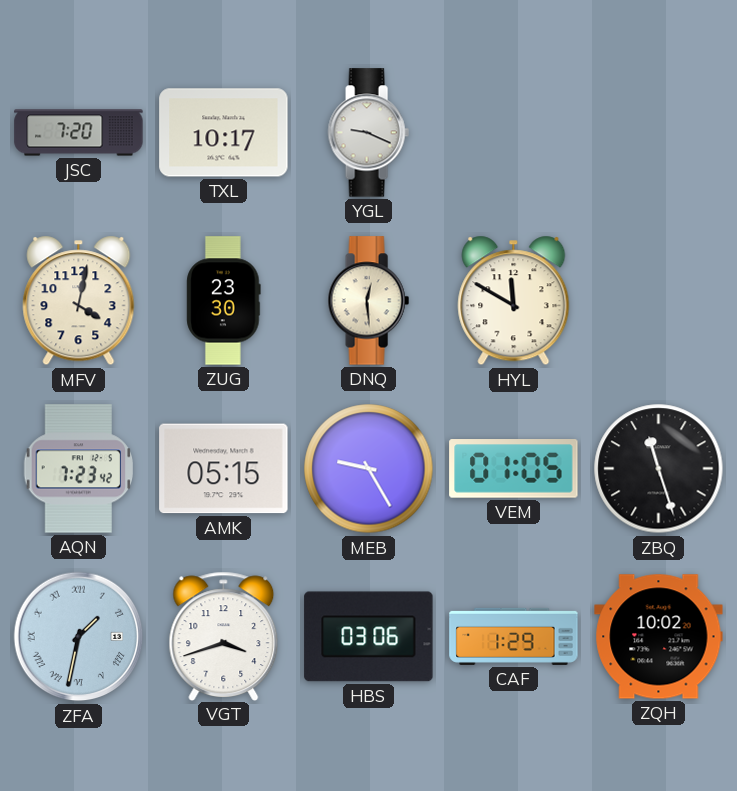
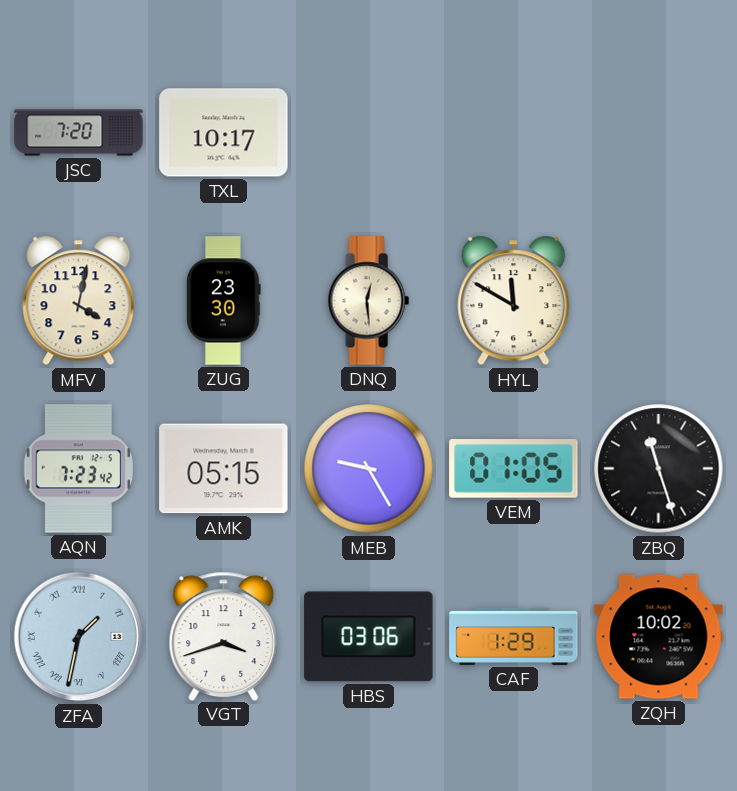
YGL: 9:19 -> none
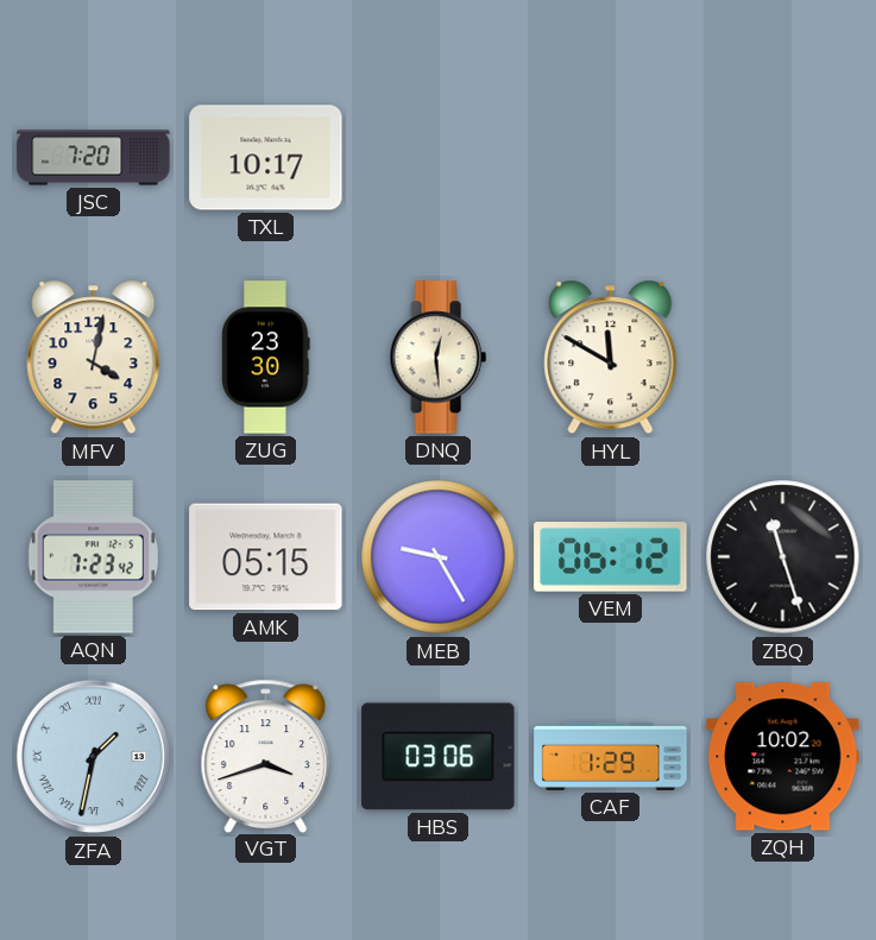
VEM: 01:05 -> 06:12
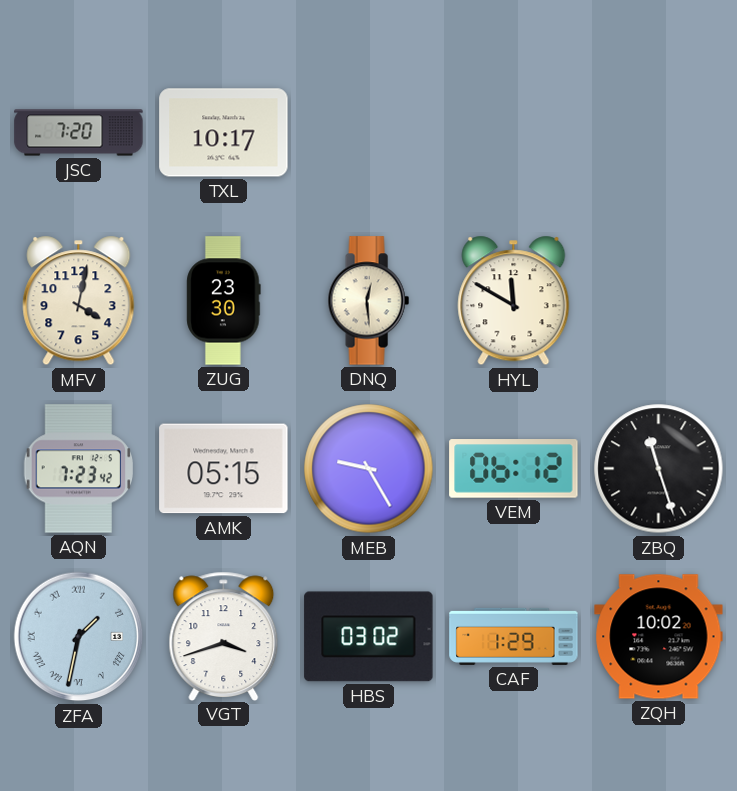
HBS: 03:06 -> 03:02
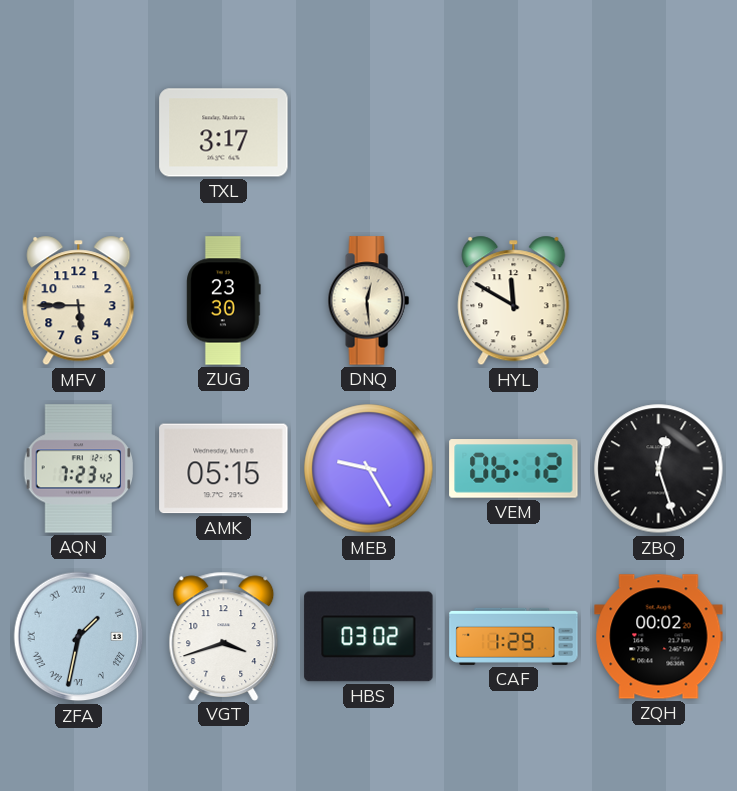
JSC: 7:20 -> none
TXL: 10:17 -> 3:17
MFV: 4:02 -> 5:45
ZBQ: 11:27 -> 12:27
ZQH: 10:02 -> 00:02
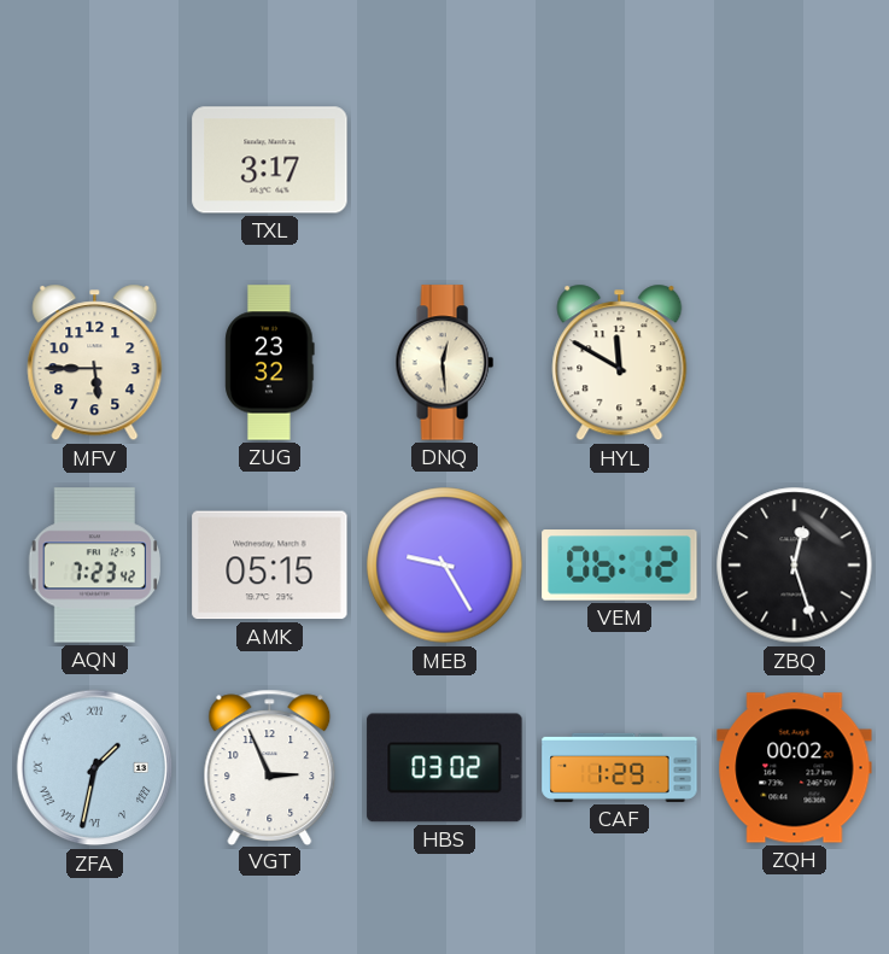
ZUG: 23:30 -> 23:32
VGT: 3:42 -> 2:56
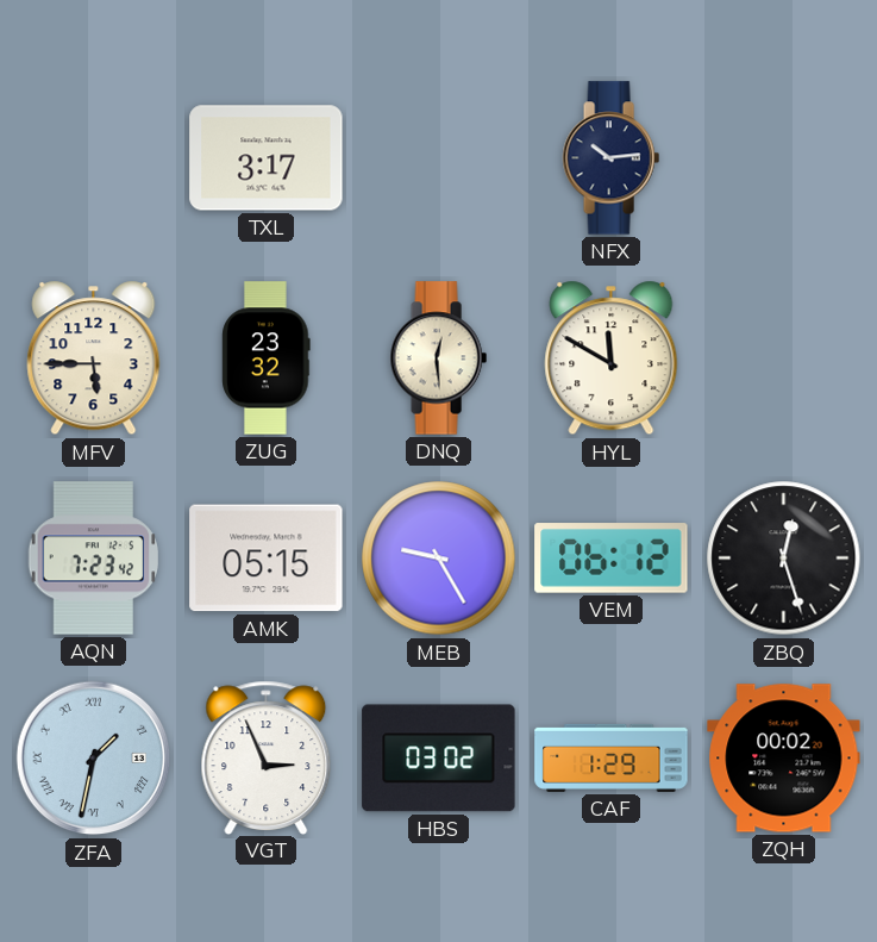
NFX: none -> 10:14
